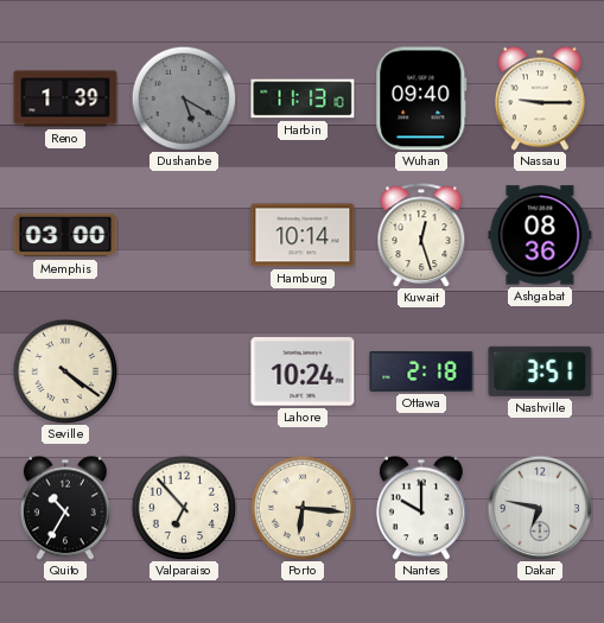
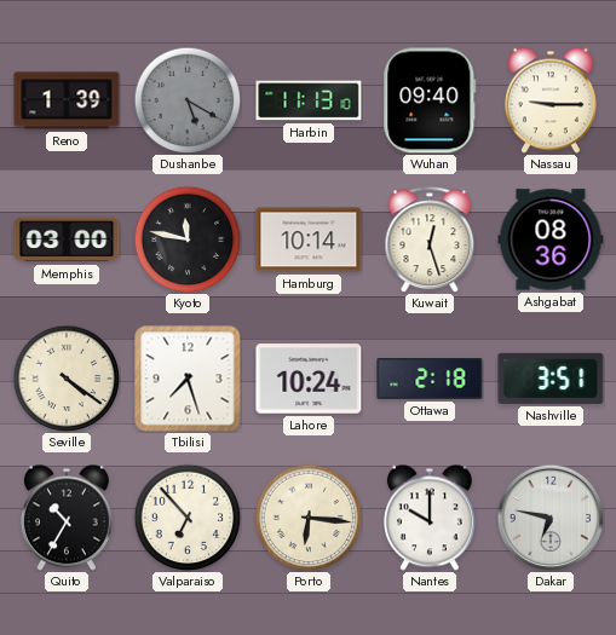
Kyoto: none -> 11:47
Tbilisi: none -> 7:27
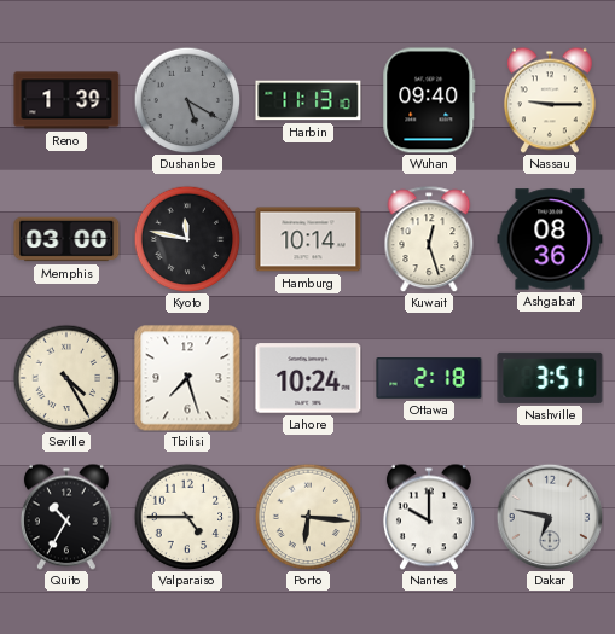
Seville: 4:21 -> 4:25
Valparaiso: 6:53 -> 4:45
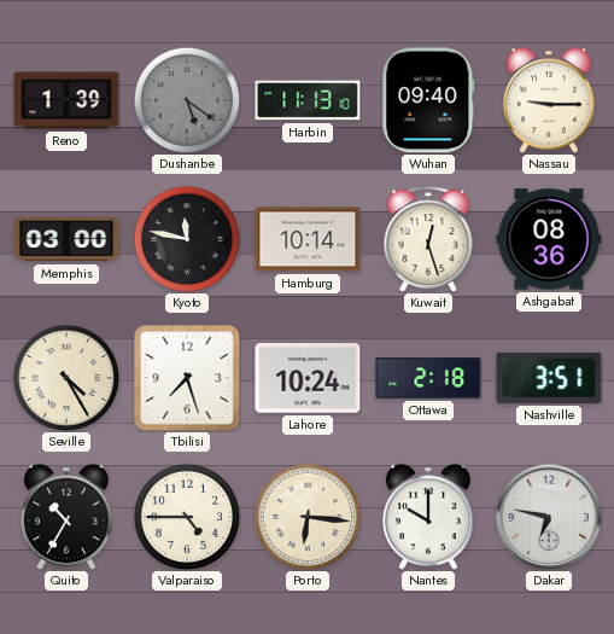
Dushanbe: 5:20 -> 5:21
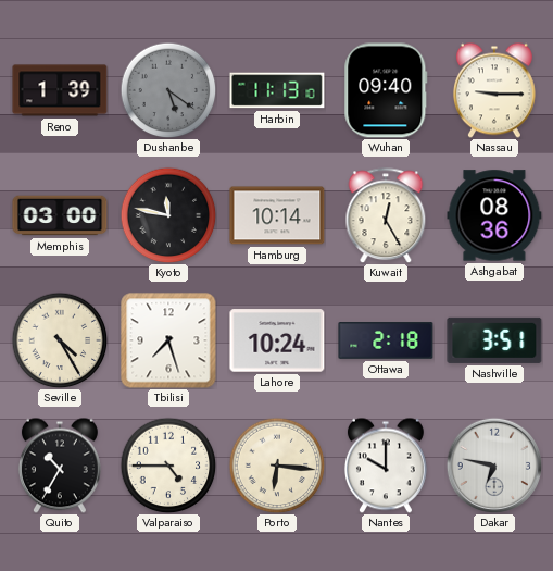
Kuwait: 12:27 -> 12:25
